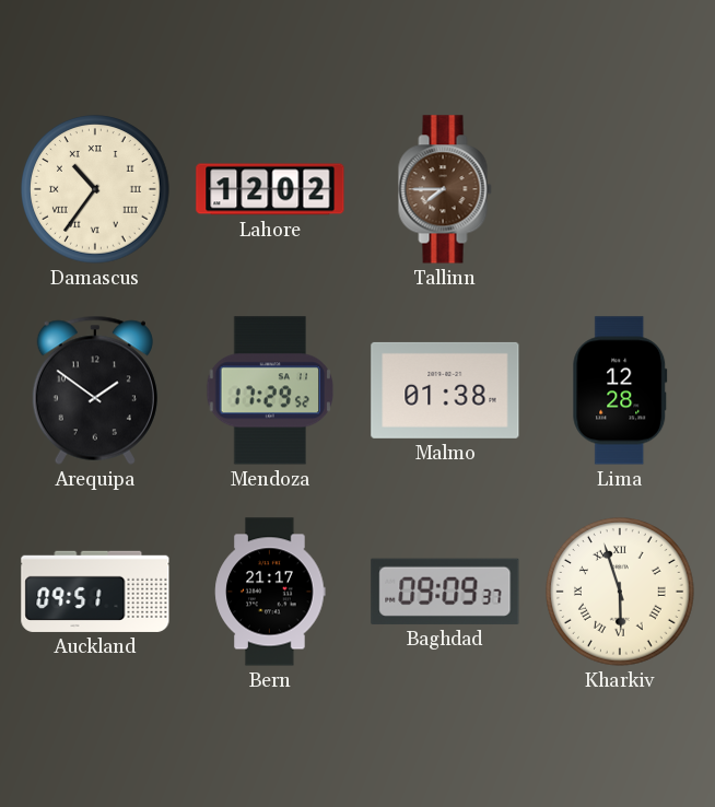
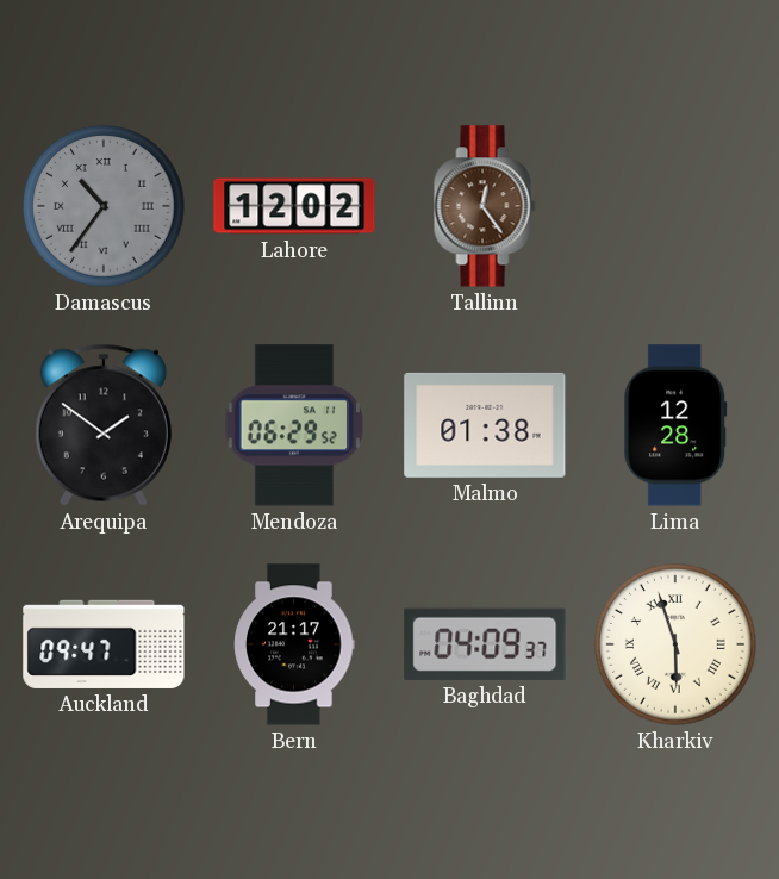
Damascus dial: cream -> grey
Tallinn: 7:45 -> 12:24
Mendoza: 17:29 -> 06:29
Auckland: 09:51 -> 09:47
Baghdad: 09:09 -> 04:09
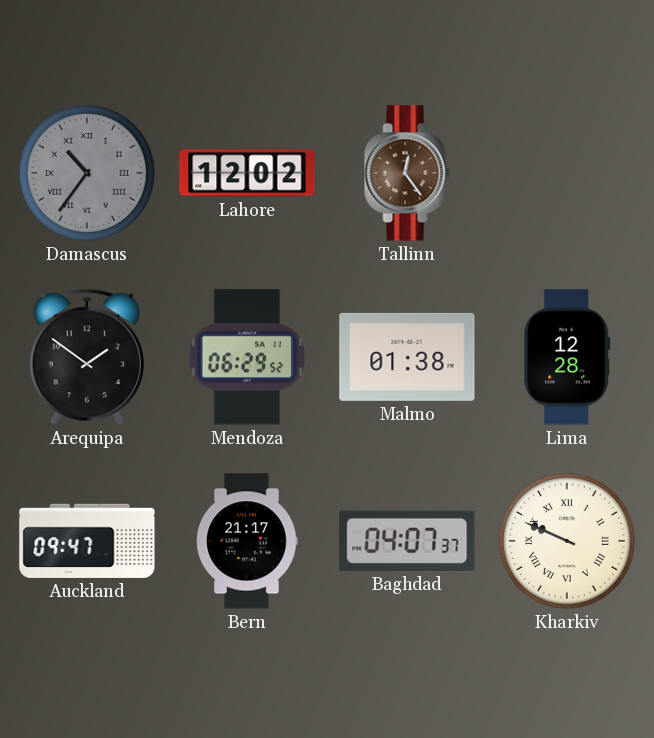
Baghdad: 04:09 -> 04:07
Kharkiv: 5:57 -> 9:49
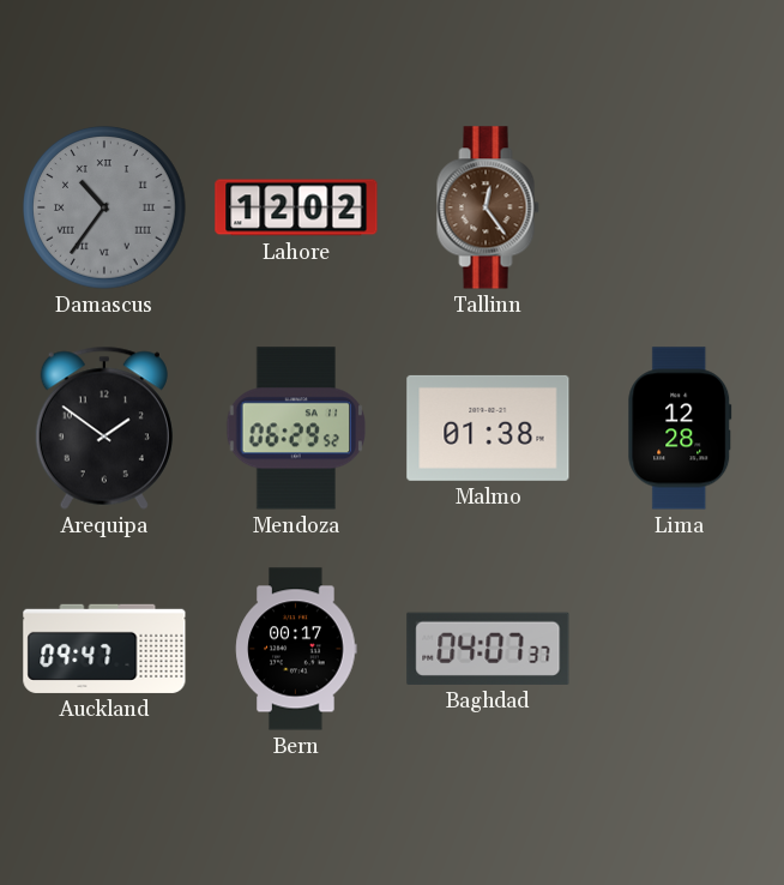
Bern: 21:17 -> 00:17
Kharkiv: 9:49 -> none
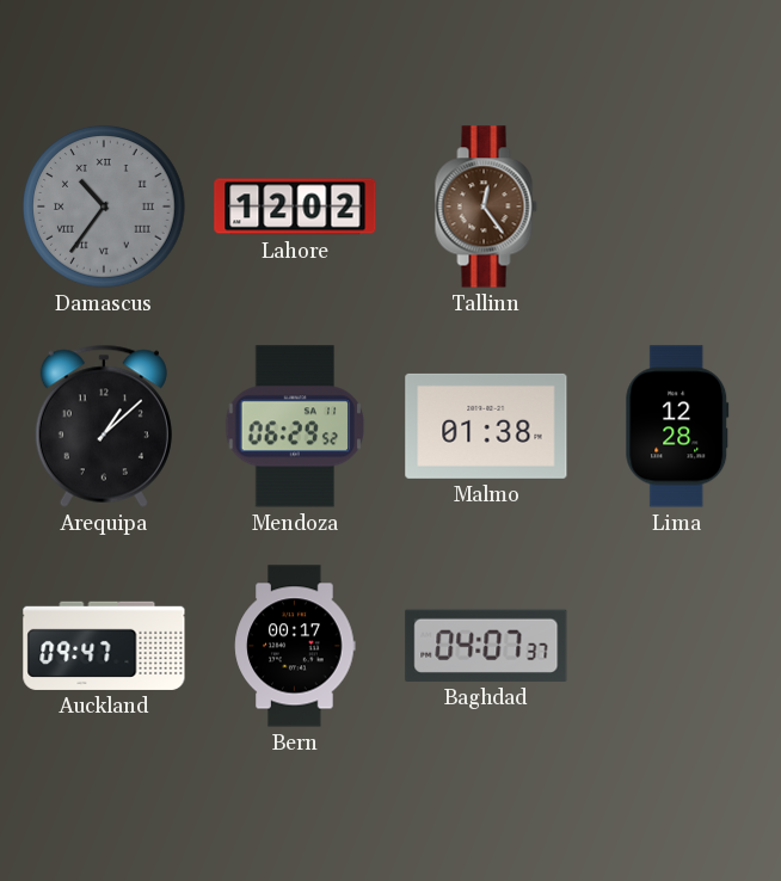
Arequipa: 1:51 -> 1:08
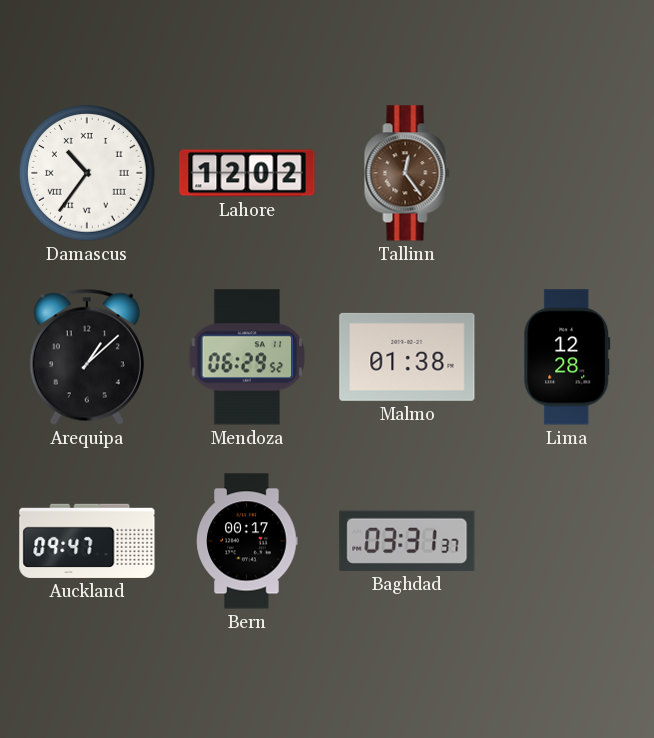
Damascus dial: grey -> white
Baghdad: 04:07 -> 03:31
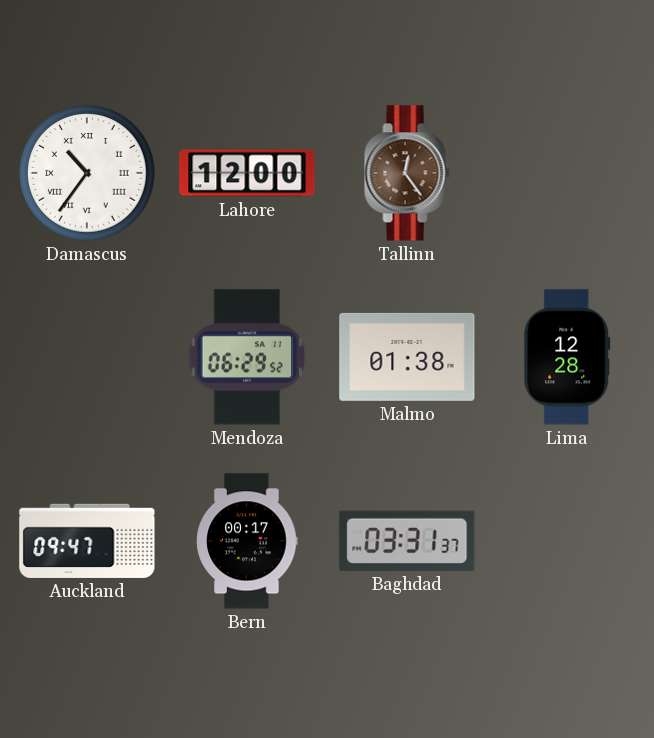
Lahore: 12:02 -> 12:00
Arequipa: 1:08 -> none
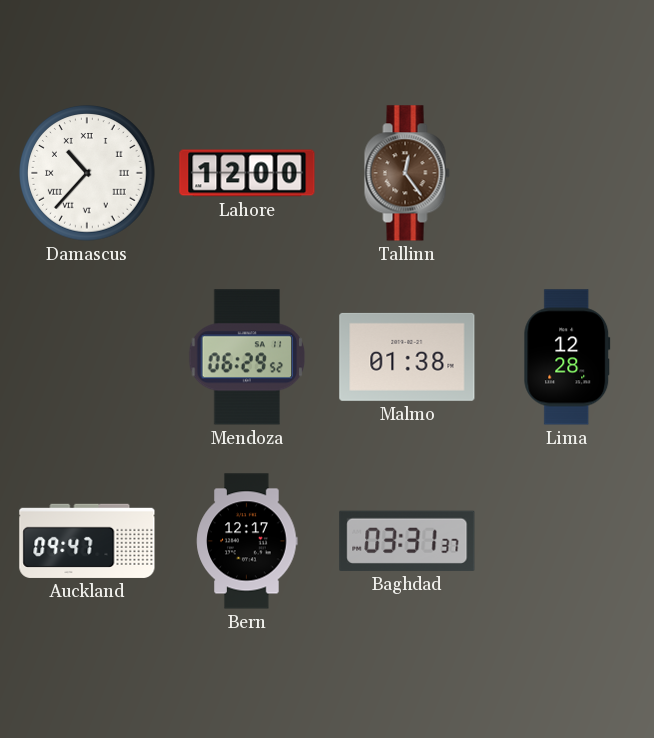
Damascus: 10:36 -> 10:37
Bern: 00:17 -> 12:17
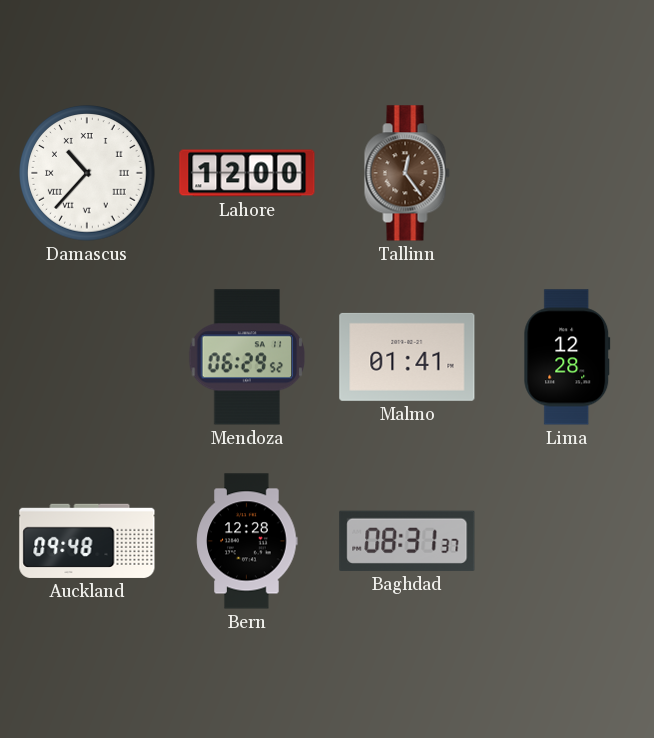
Malmo: 01:38 -> 01:41
Auckland: 09:47 -> 09:48
Bern: 12:17 -> 12:28
Baghdad: 03:31 -> 08:31
